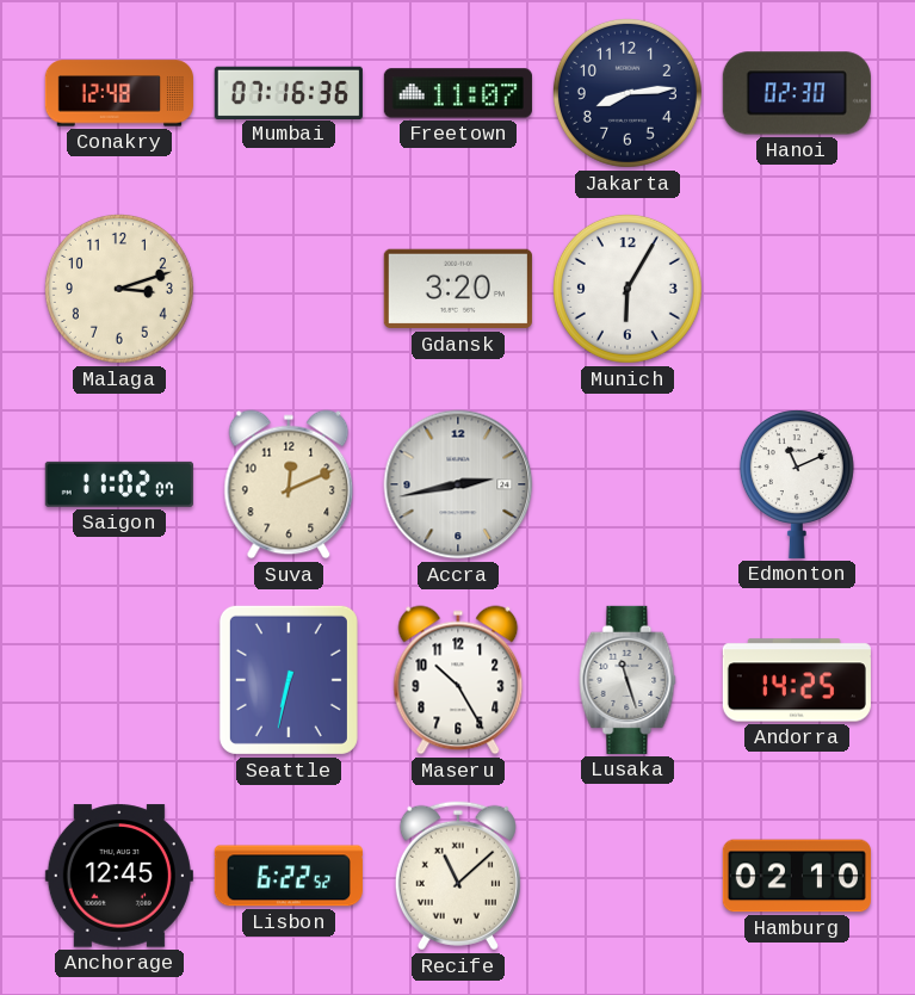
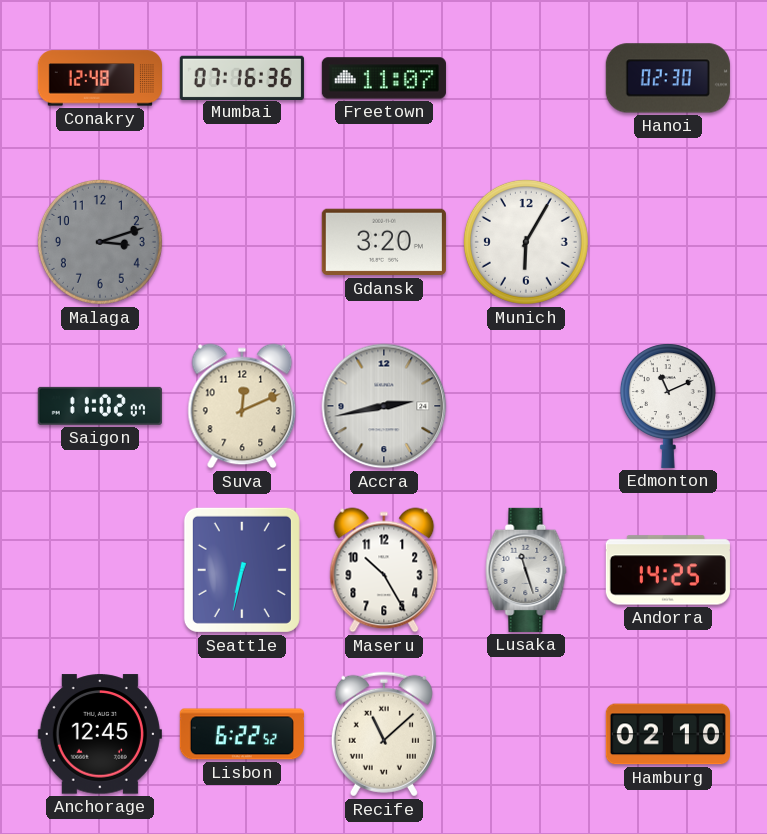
Jakarta: 8:14 -> none
Malaga dial: cream -> grey
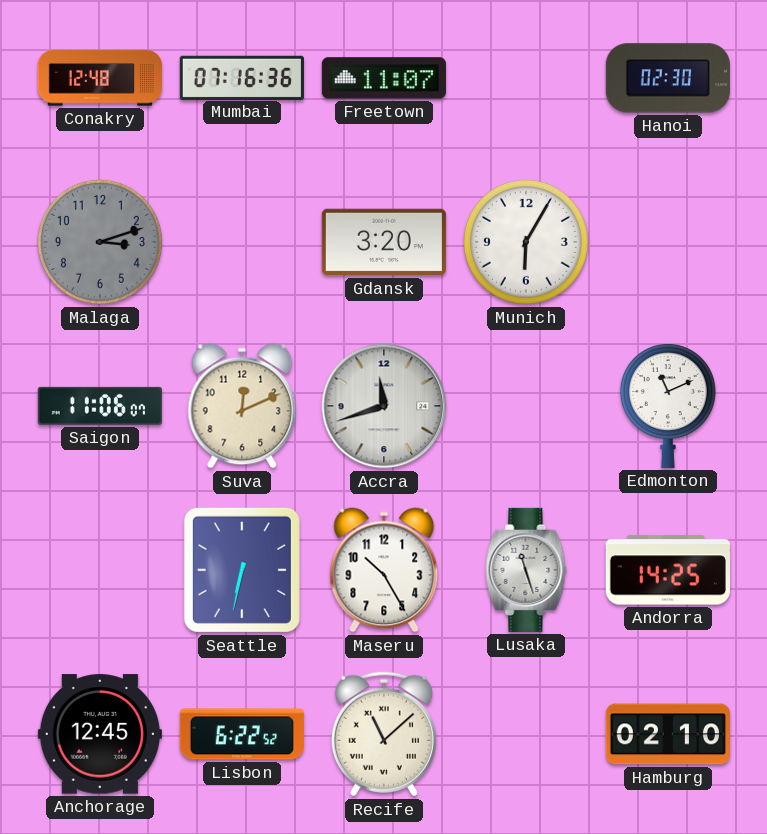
Saigon: 11:02 -> 11:06
Accra: 2:43 -> 11:42
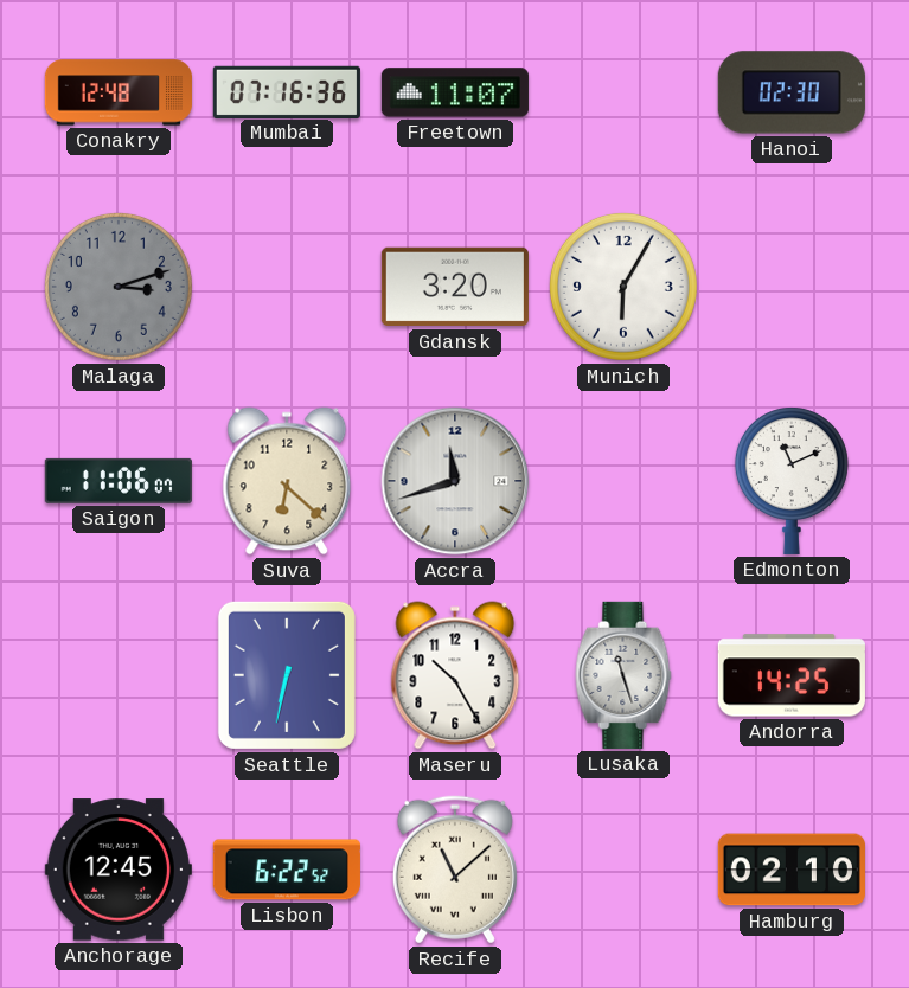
Suva: 12:11 -> 6:22
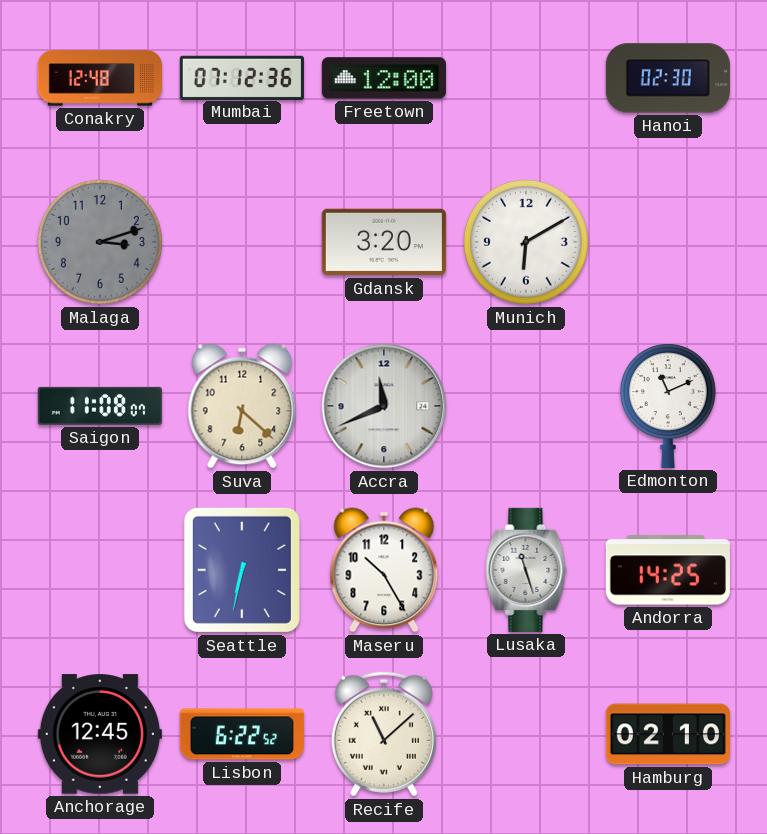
Mumbai: 07:16 -> 07:12
Freetown: 11:07 -> 12:00
Munich: 6:05 -> 6:10
Saigon: 11:06 -> 11:08
Accra: 11:42 -> 11:41
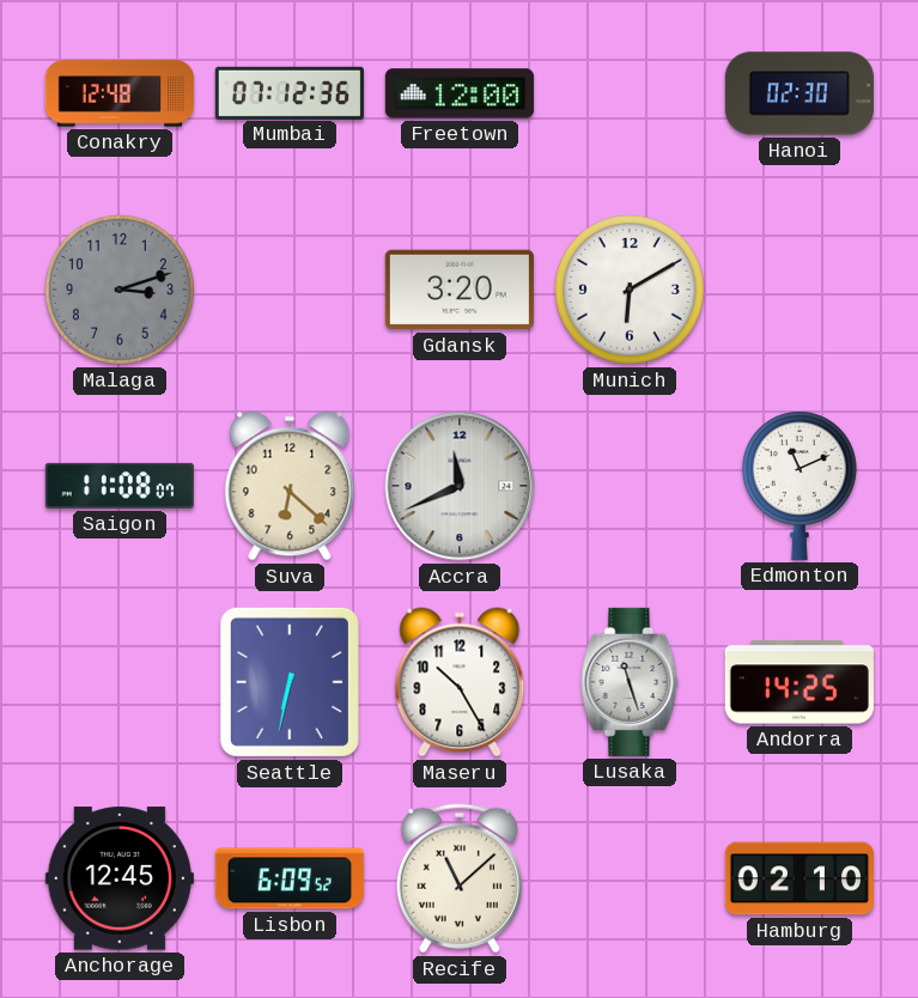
Lisbon: 6:22 -> 6:09
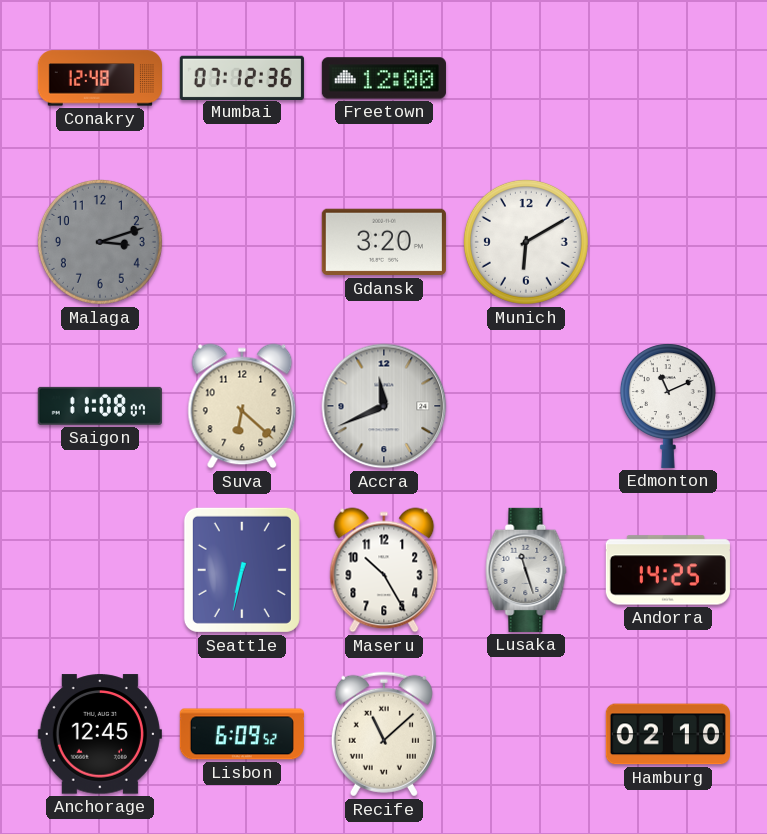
Hanoi: 02:30 -> none
